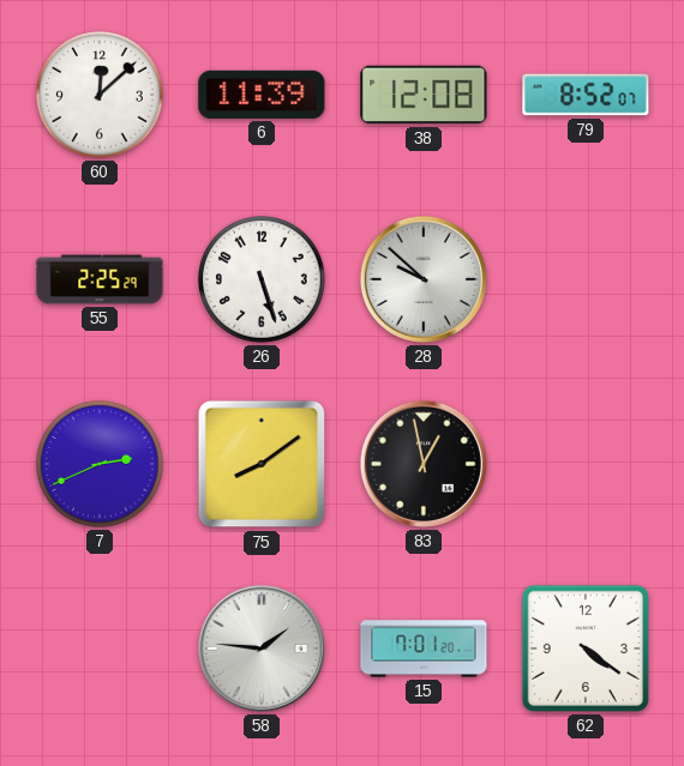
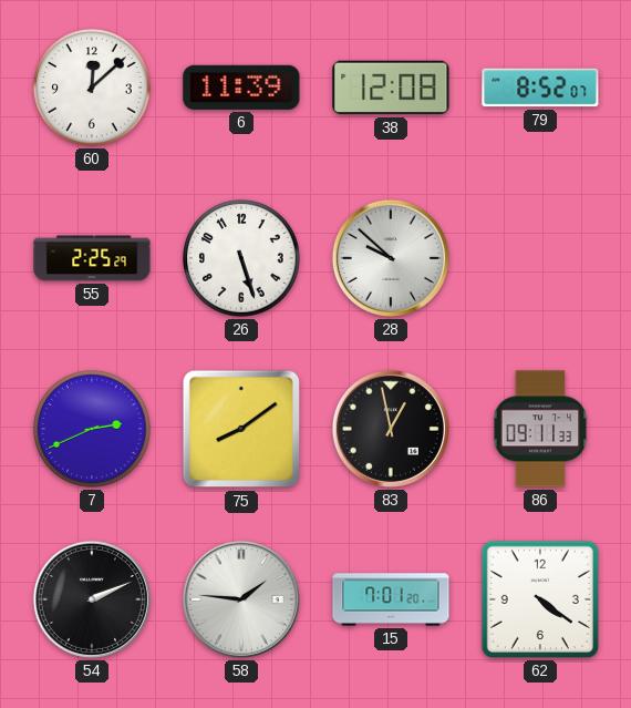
86: none -> 09:11
54: none -> 2:11
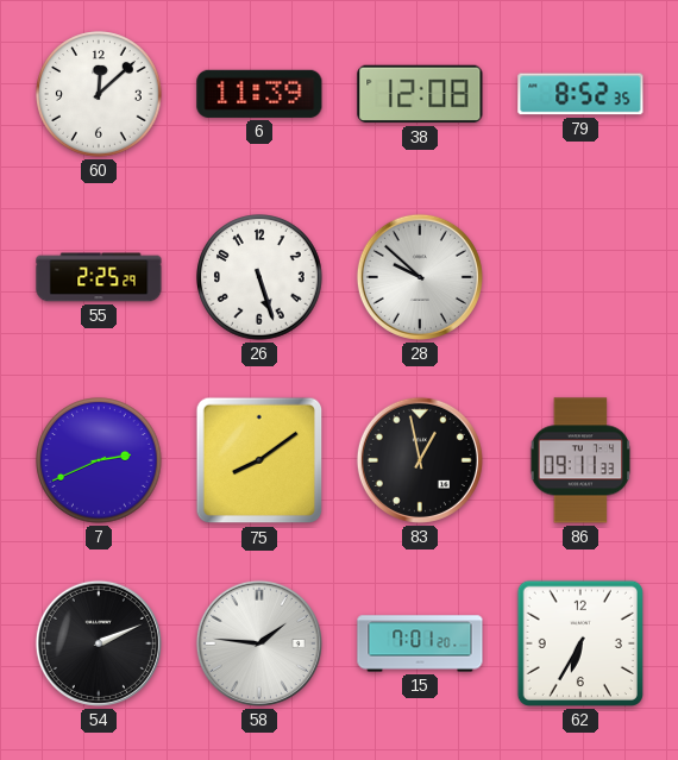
79: 8:52:07 -> 8:52:35
62: 4:21 -> 6:35
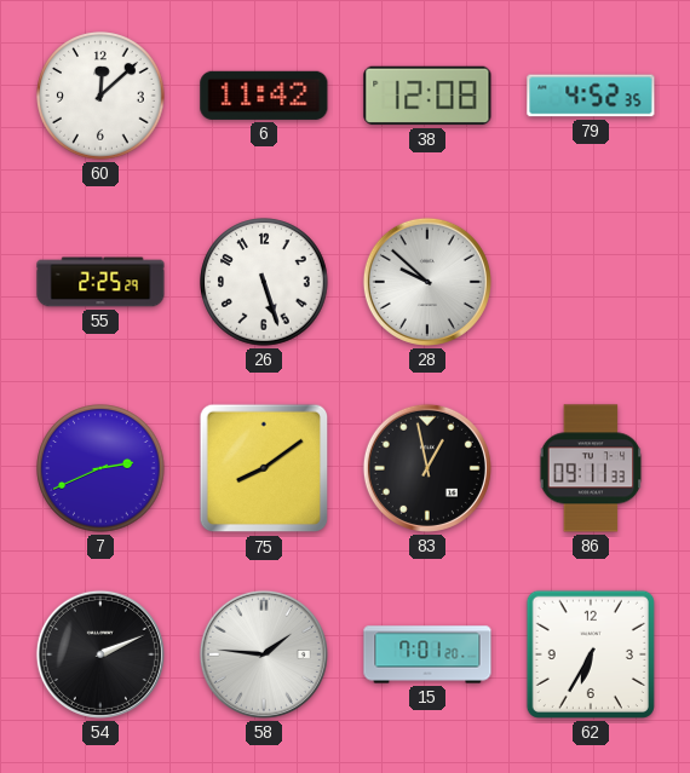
6: 11:39 -> 11:42
79: 8:52 -> 4:52
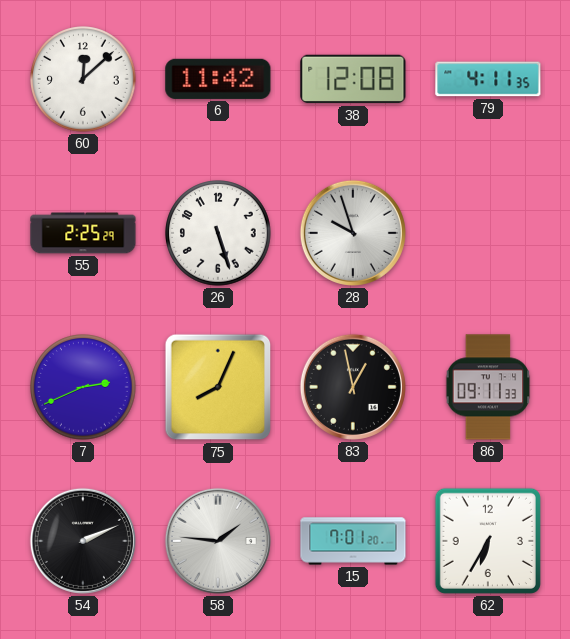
79: 4:52 -> 4:11
28: 9:52 -> 9:57
75: 8:09 -> 8:04
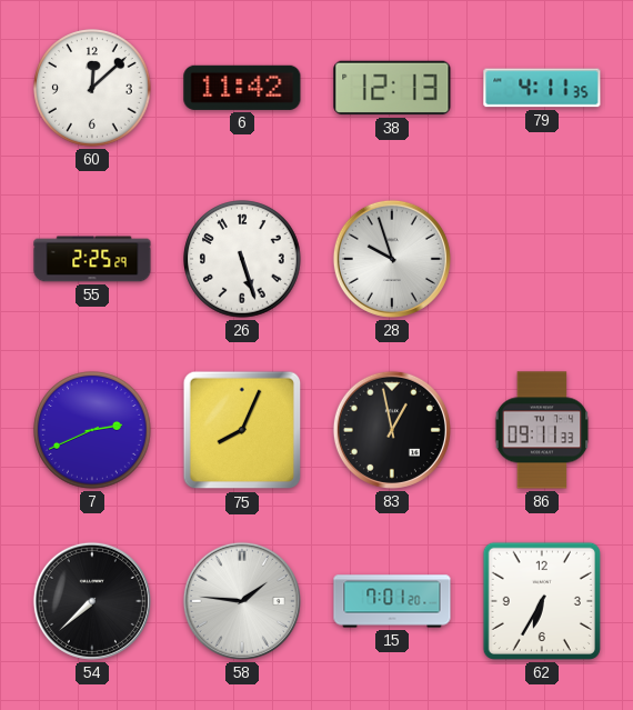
38: 12:08 -> 12:13
54: 2:11 -> 7:38
